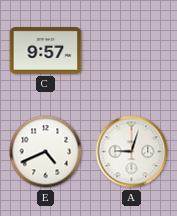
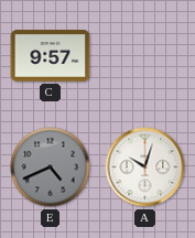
E dial: white -> grey
A: 9:03 -> 10:03
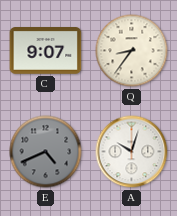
C: 9:57 -> 9:07
Q: none -> 8:36
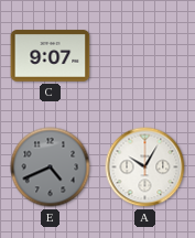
Q: 8:36 -> none
A: 10:03 -> 10:05
